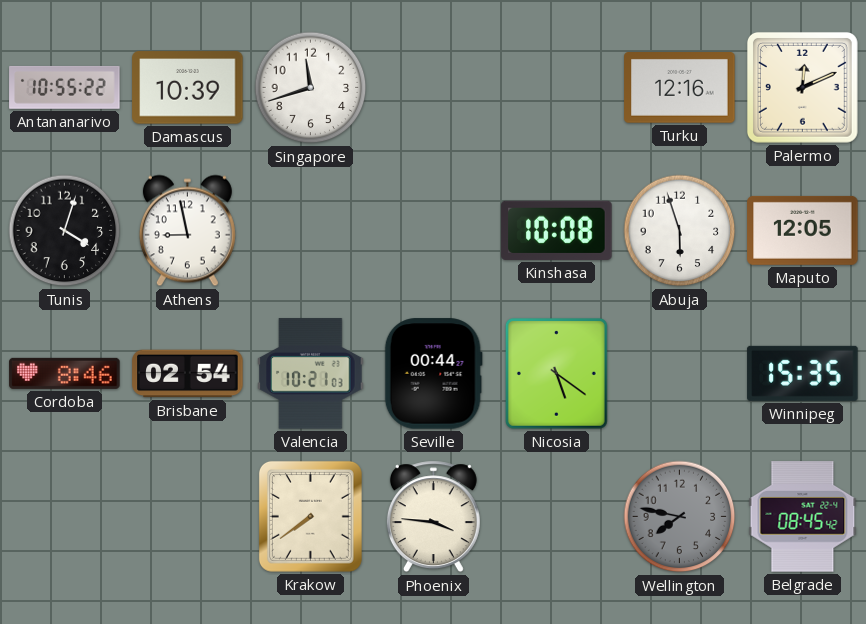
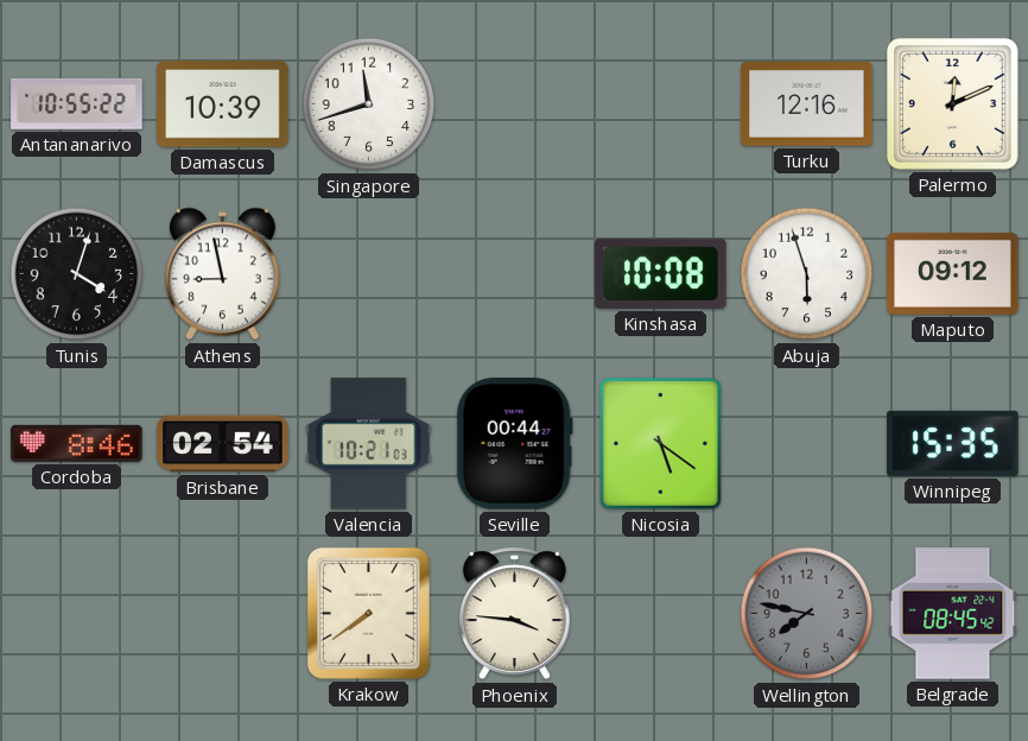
Maputo: 12:05 -> 09:12
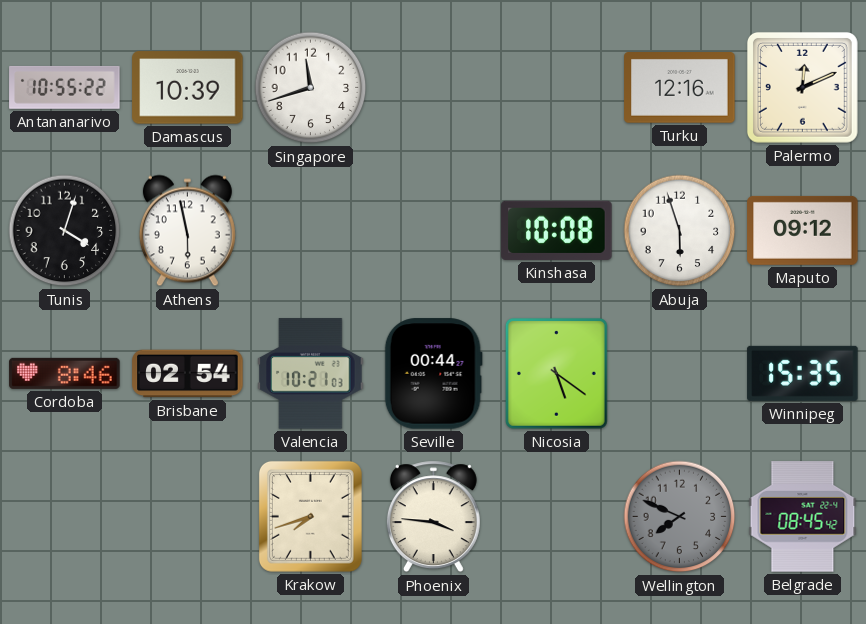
Athens: 8:58 -> 5:58
Krakow: 7:39 -> 7:42
Wellington: 7:47 -> 7:49
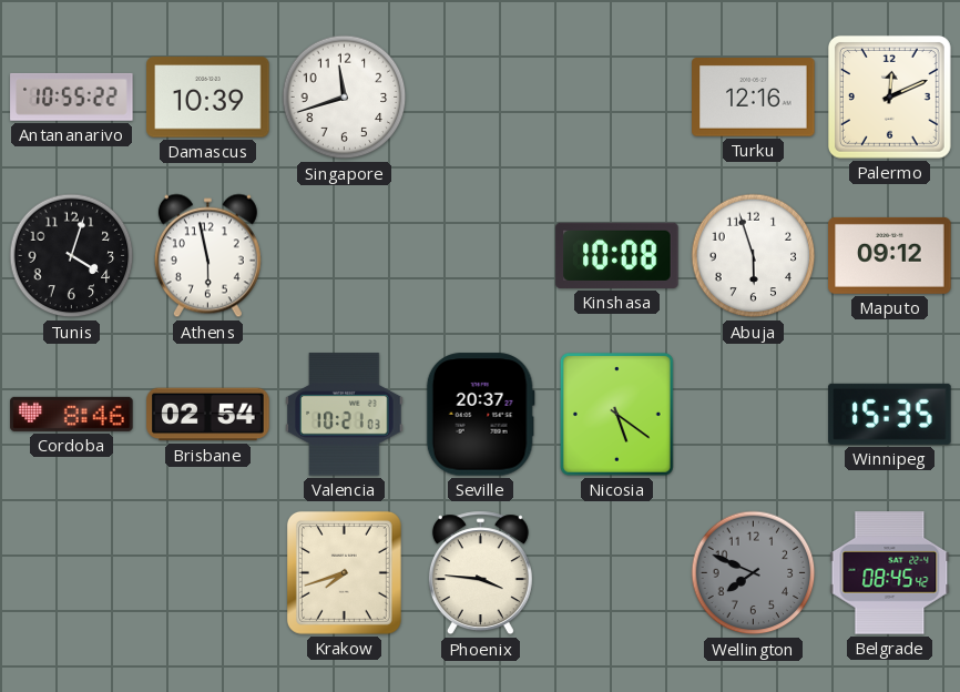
Seville: 00:44 -> 20:37
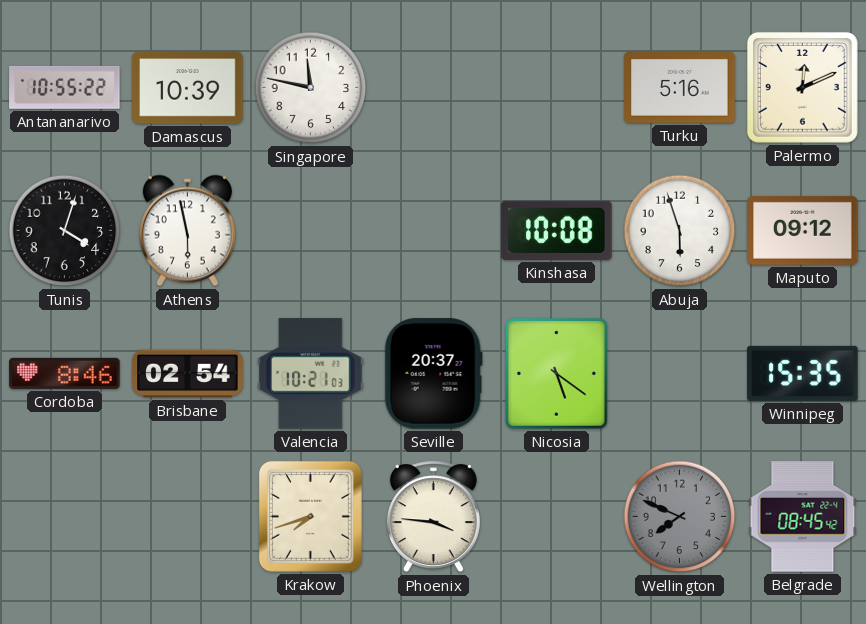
Singapore: 11:42 -> 11:47
Turku: 12:16 -> 5:16
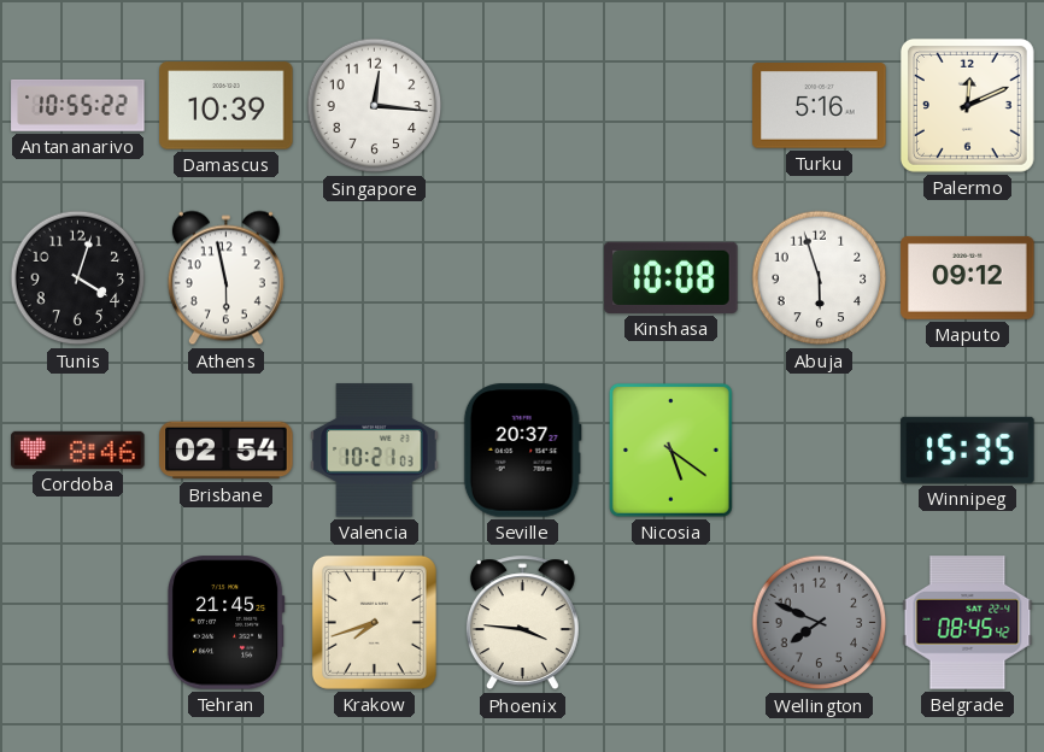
Singapore: 11:47 -> 12:16
Tehran: none -> 21:45
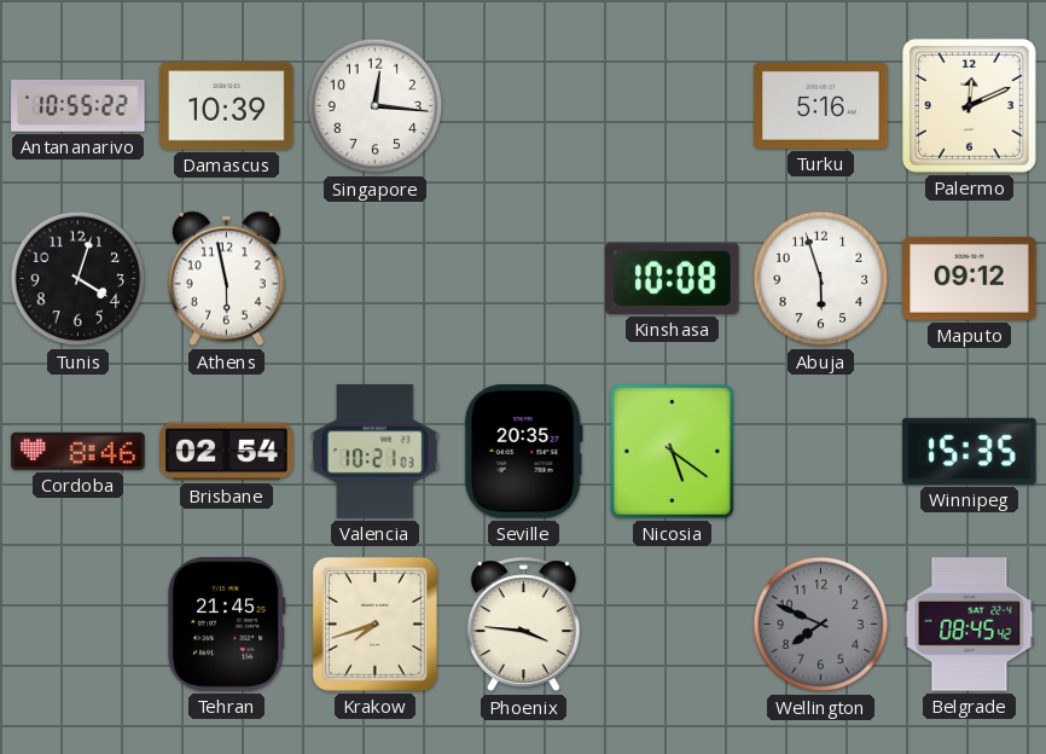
Seville: 20:37 -> 20:35
